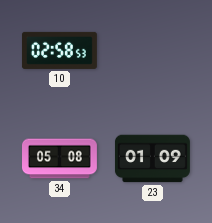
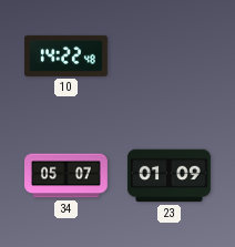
10: 02:58 -> 14:22
34: 05:08 -> 05:07
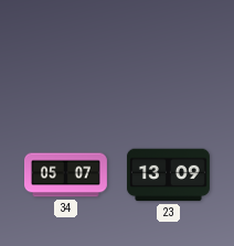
10: 14:22 -> none
23: 01:09 -> 13:09
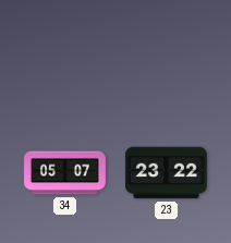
23: 13:09 -> 23:22
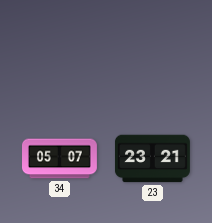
23: 23:22 -> 23:21
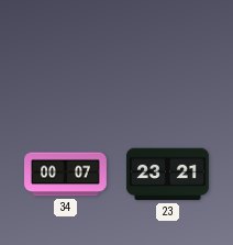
34: 05:07 -> 00:07
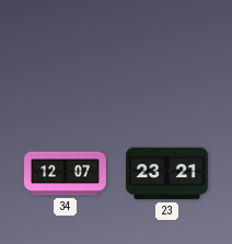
34: 00:07 -> 12:07
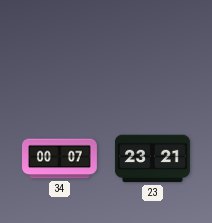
34: 12:07 -> 00:07
